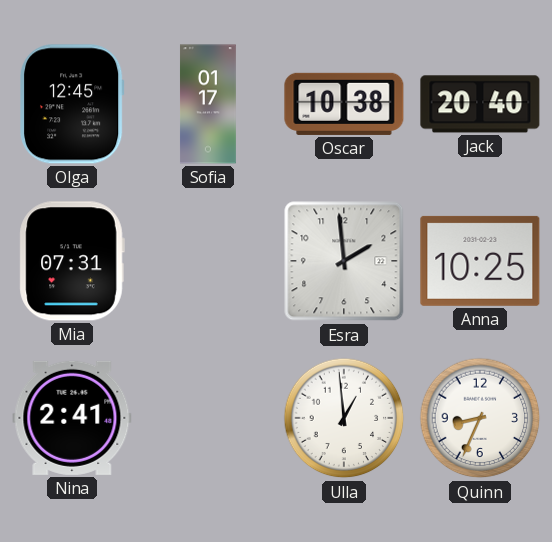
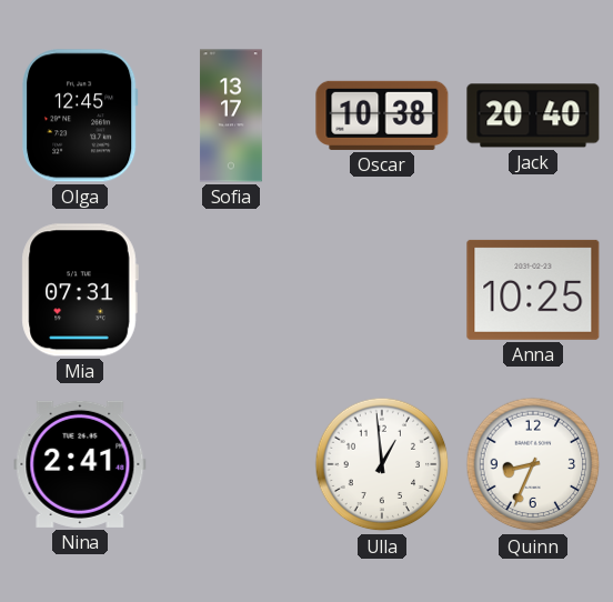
Sofia: 01:17 -> 13:17
Esra: 1:59 -> none
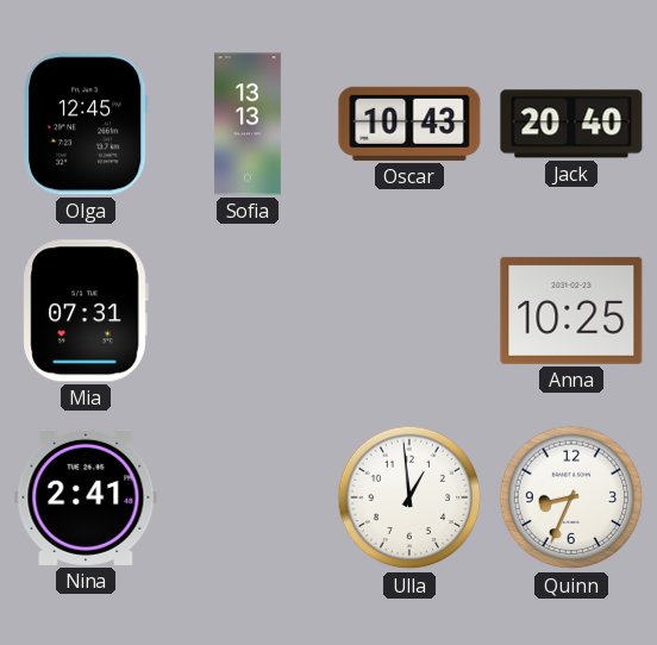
Sofia: 13:17 -> 13:13
Oscar: 10:38 -> 10:43
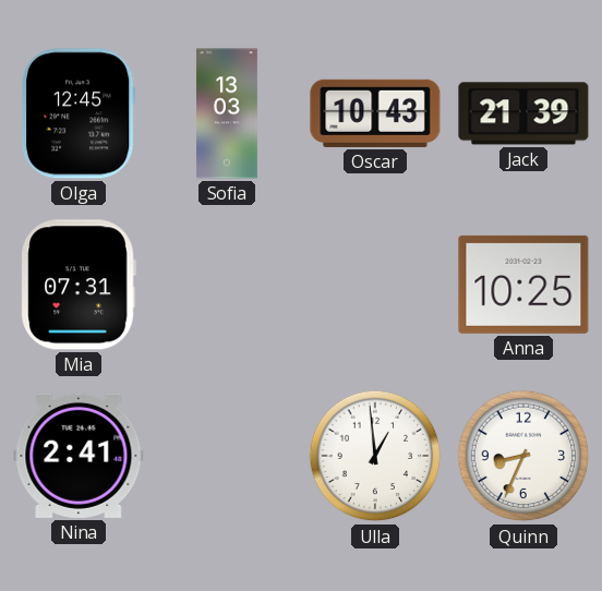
Sofia: 13:13 -> 13:03
Jack: 20:40 -> 21:39
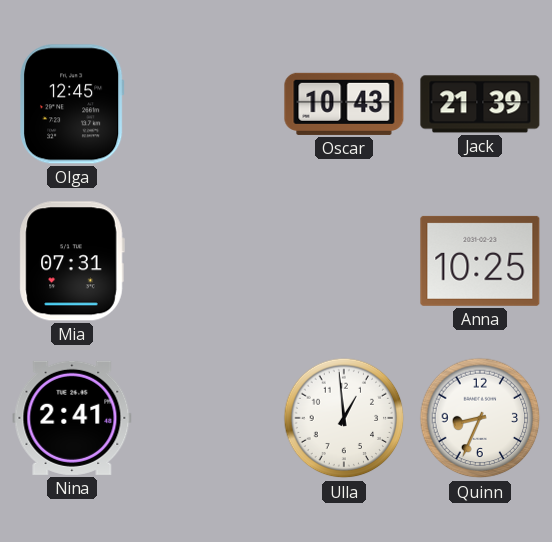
Sofia: 13:03 -> none
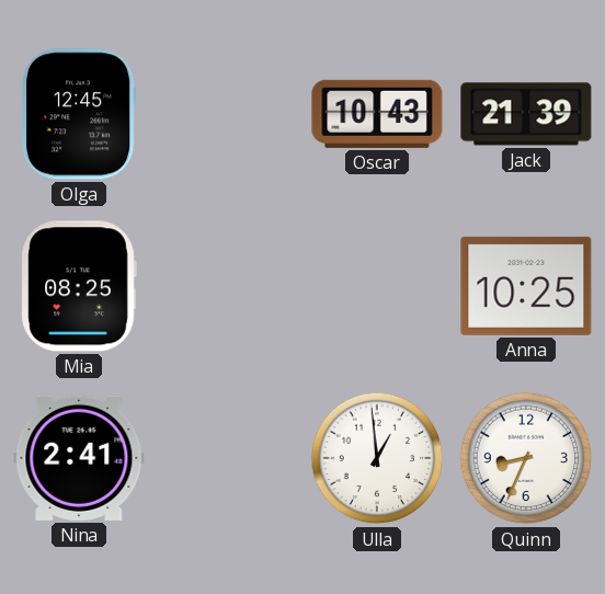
Mia: 07:31 -> 08:25
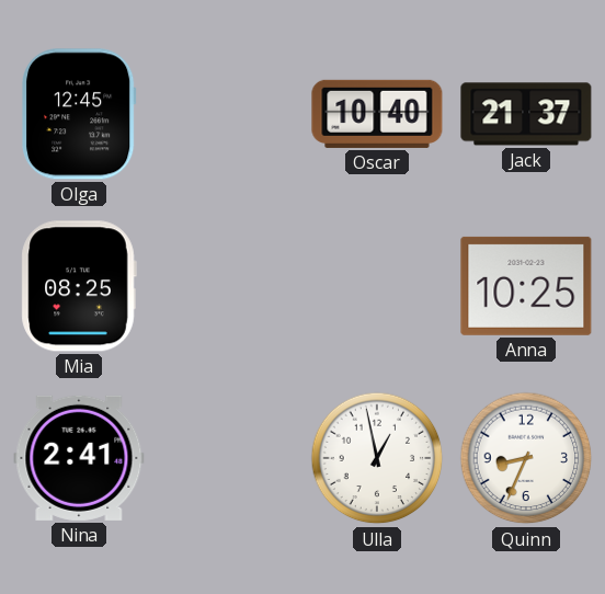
Oscar: 10:43 -> 10:40
Jack: 21:39 -> 21:37
Ulla: 12:59 -> 12:58
